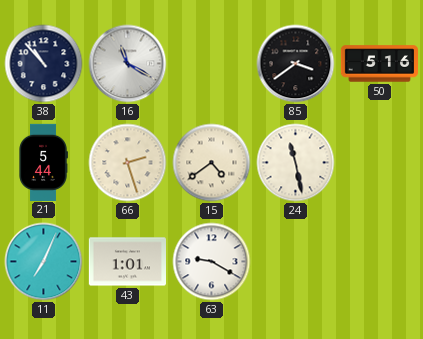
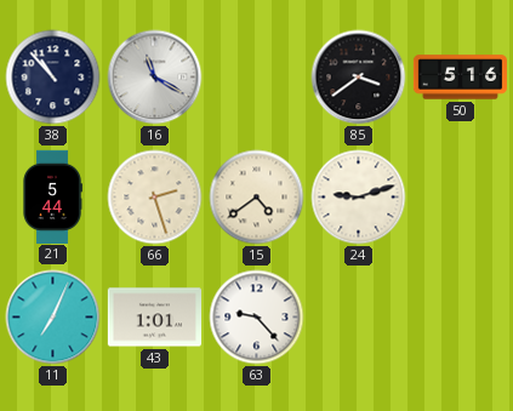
24: 11:28 -> 9:12
63: 9:20 -> 9:23
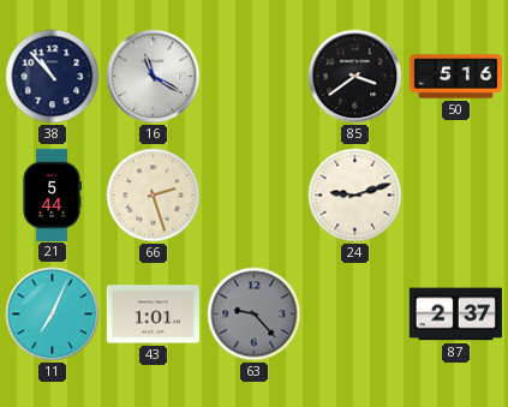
15: 4:39 -> none
63 dial: white -> grey
87: none -> 2:37
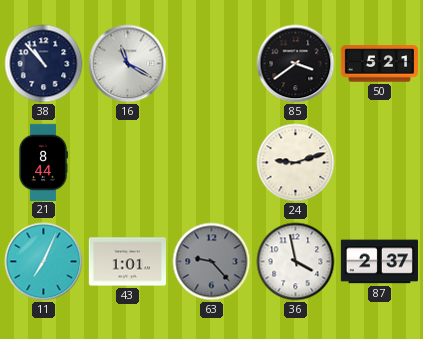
50: 5:16 -> 5:21
21: 5:44 -> 8:44
66: 2:27 -> none
36: none -> 3:58
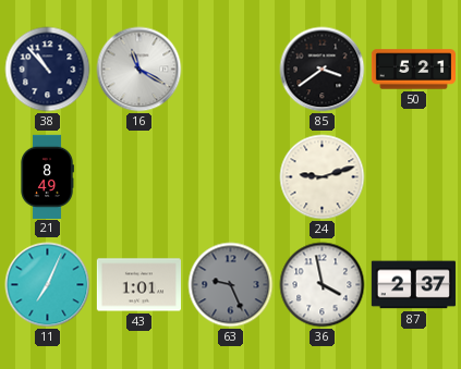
21: 8:44 -> 8:49
63: 9:23 -> 9:26
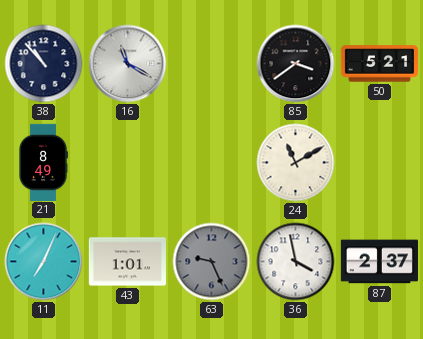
24: 9:12 -> 11:10
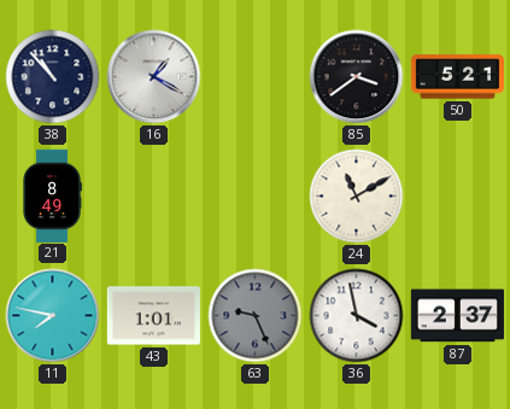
16: 11:20 -> 1:20
11: 7:04 -> 7:47
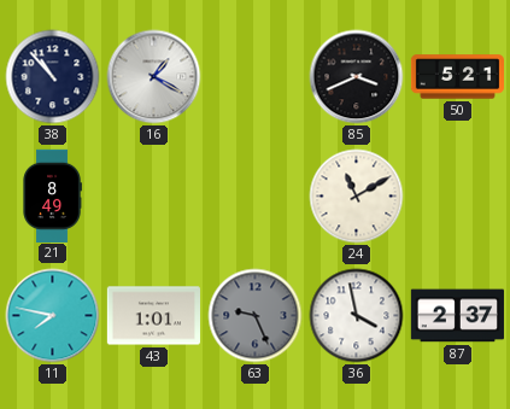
85: 3:39 -> 3:41
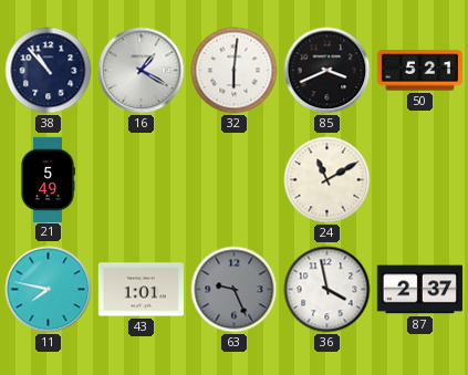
32: none -> 6:01
21: 8:49 -> 5:49
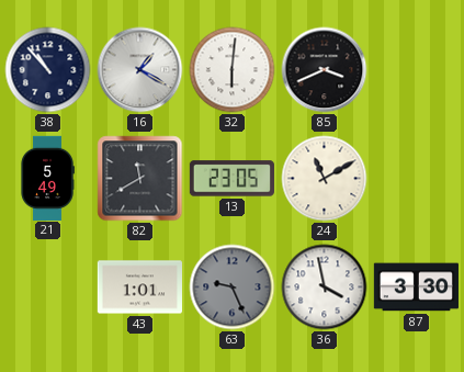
50: 5:21 -> none
82: none -> 11:40
13: none -> 23:05
11: 7:47 -> none
87: 2:37 -> 3:30
